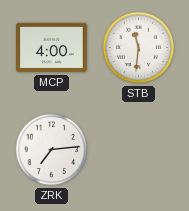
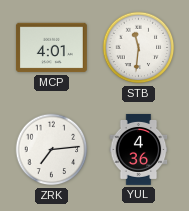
MCP: 4:00 -> 4:01
YUL: none -> 4:36
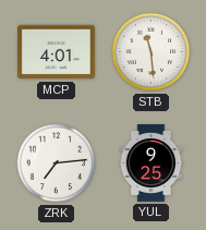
STB: 11:31 -> 11:29
YUL: 4:36 -> 9:25
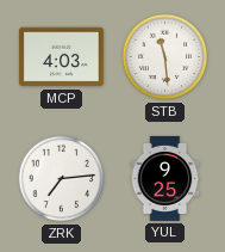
MCP: 4:01 -> 4:03
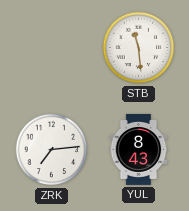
MCP: 4:03 -> none
YUL: 9:25 -> 8:43
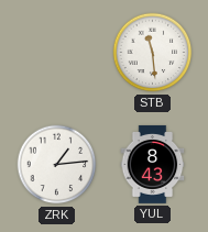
ZRK: 7:14 -> 1:14
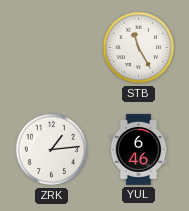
STB: 11:29 -> 11:25
YUL: 8:43 -> 6:46
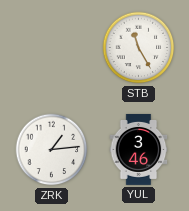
YUL: 6:46 -> 3:46
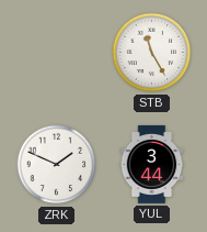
ZRK: 1:14 -> 1:49
YUL: 3:46 -> 3:44
